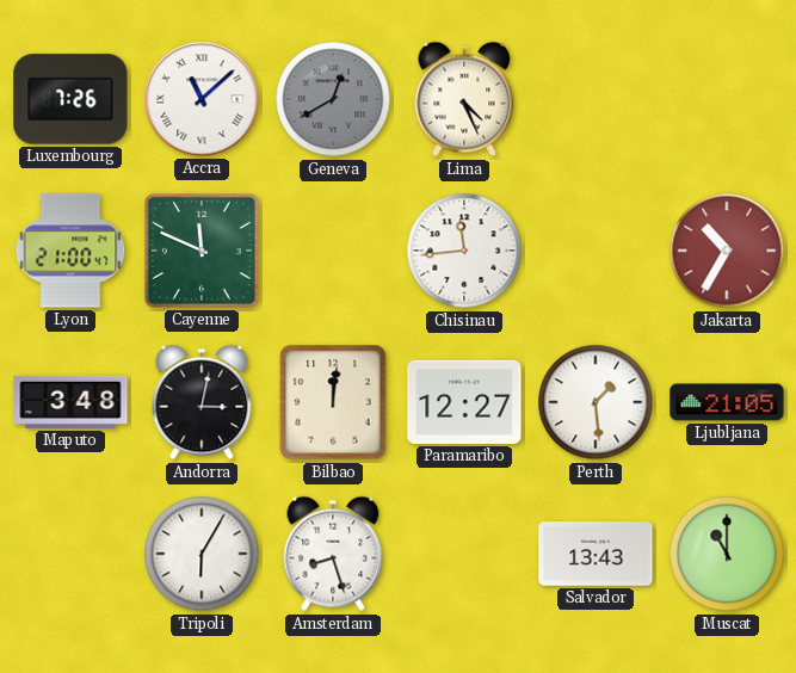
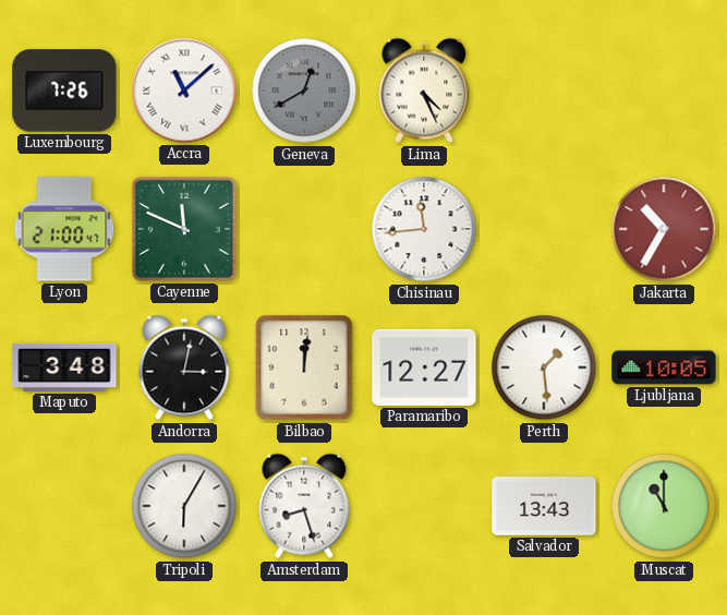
Ljubljana: 21:05 -> 10:05
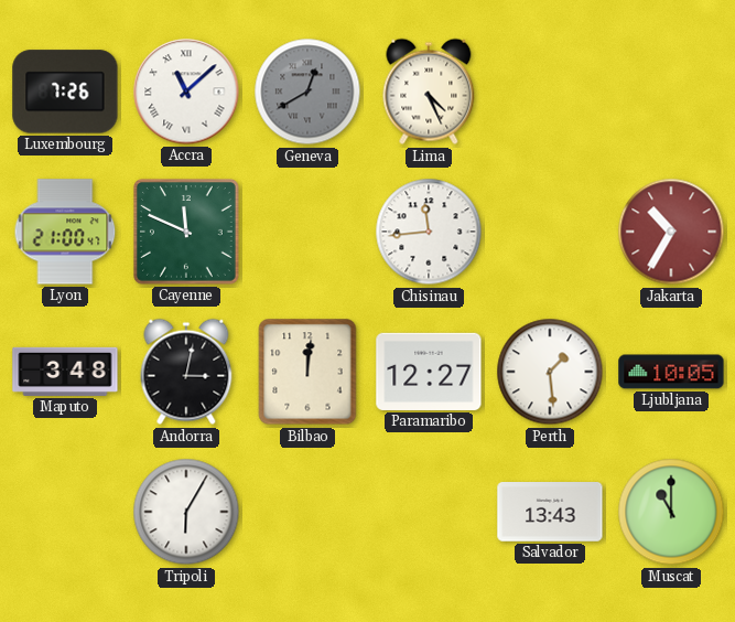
Amsterdam: 8:27 -> none
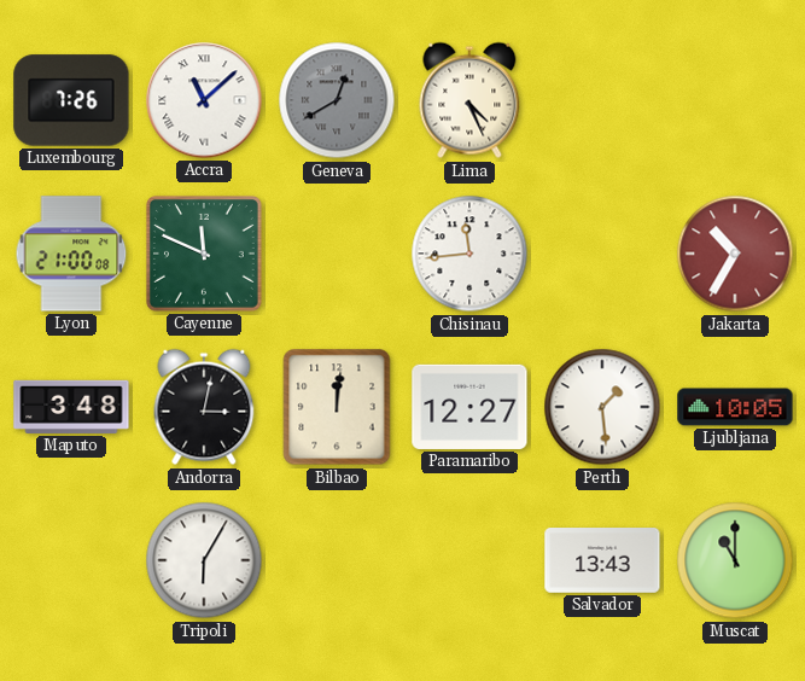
Lyon: 21:00:47 -> 21:00:08
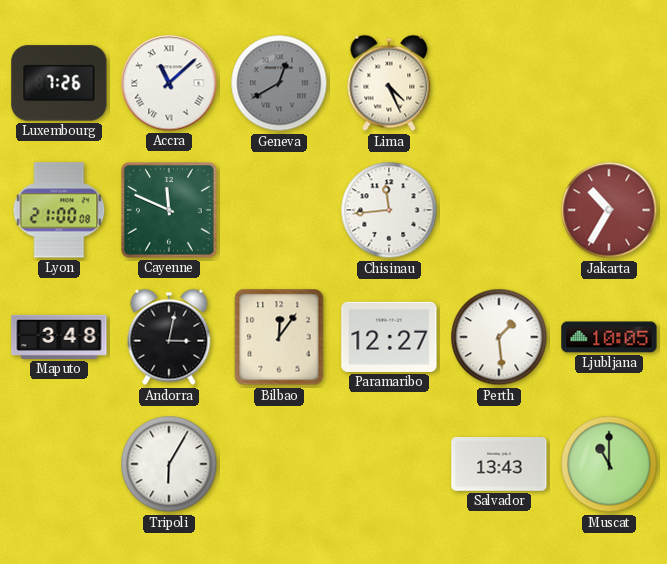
Bilbao: 12:01 -> 12:06
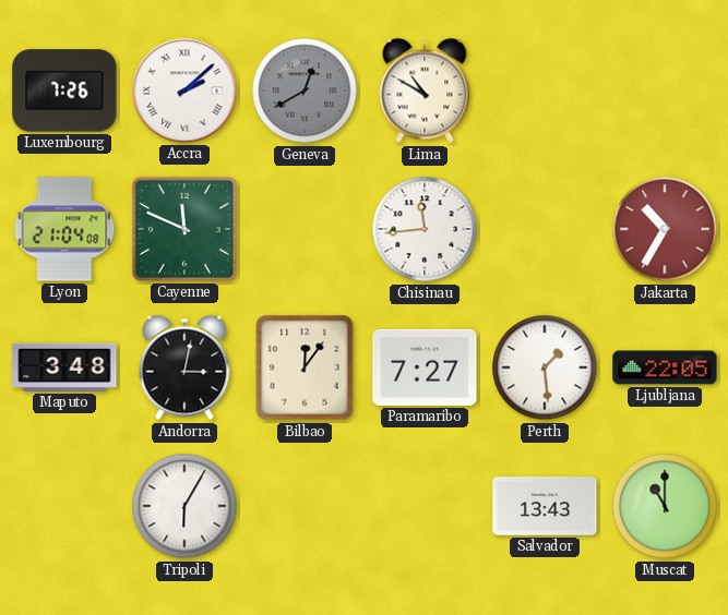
Accra: 11:08 -> 2:08
Lima: 4:26 -> 10:50
Lyon: 21:00 -> 21:04
Paramaribo: 12:27 -> 7:27
Ljubljana: 10:05 -> 22:05
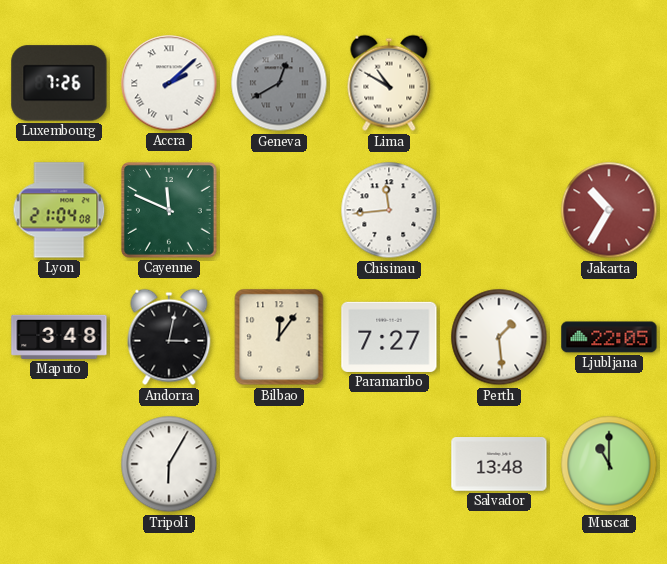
Salvador: 13:43 -> 13:48
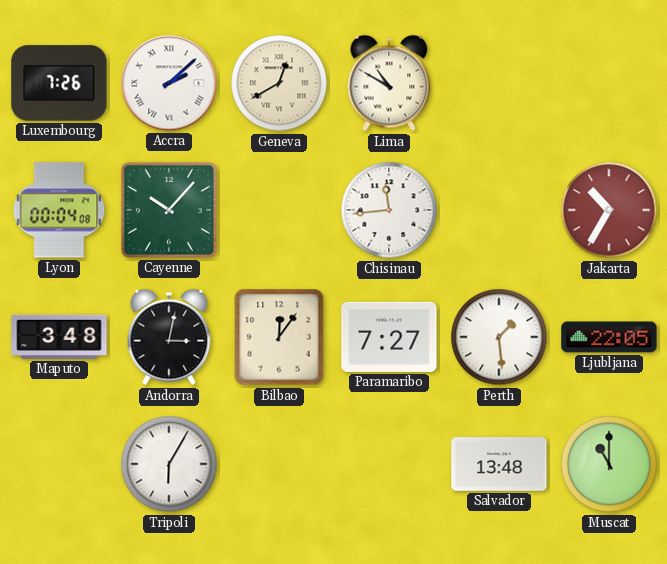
Geneva dial: grey -> cream
Lyon: 21:04 -> 00:04
Cayenne: 11:49 -> 10:07
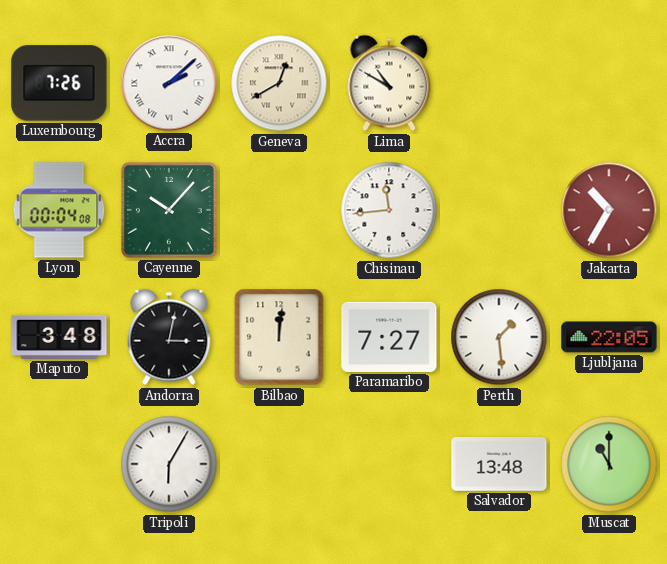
Bilbao: 12:06 -> 12:01
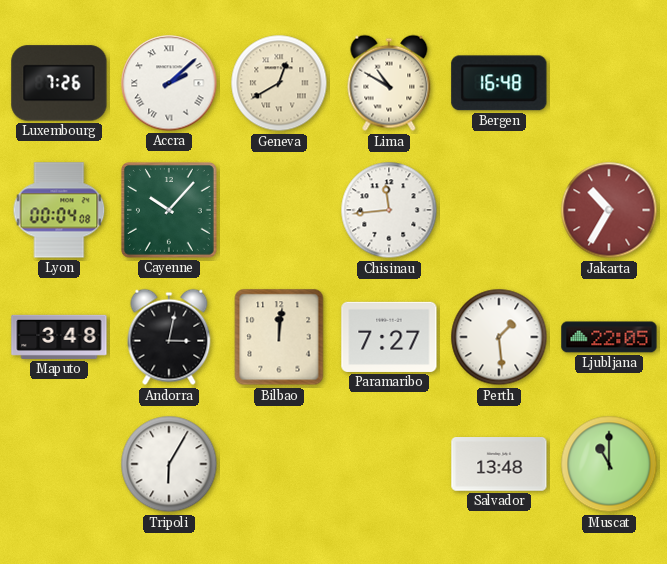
Bergen: none -> 16:48
